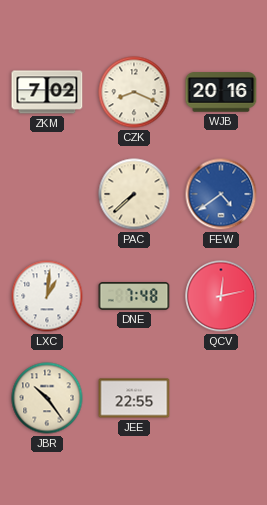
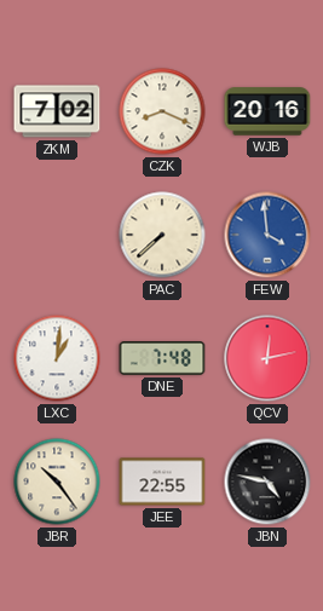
FEW: 4:39 -> 3:59
JBN: none -> 4:47
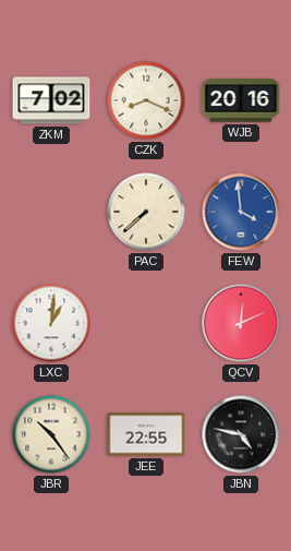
DNE: 7:48 -> none
QCV: 12:13 -> 12:11
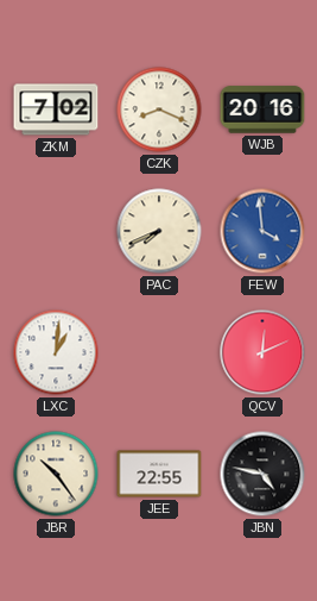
PAC: 7:38 -> 7:41
